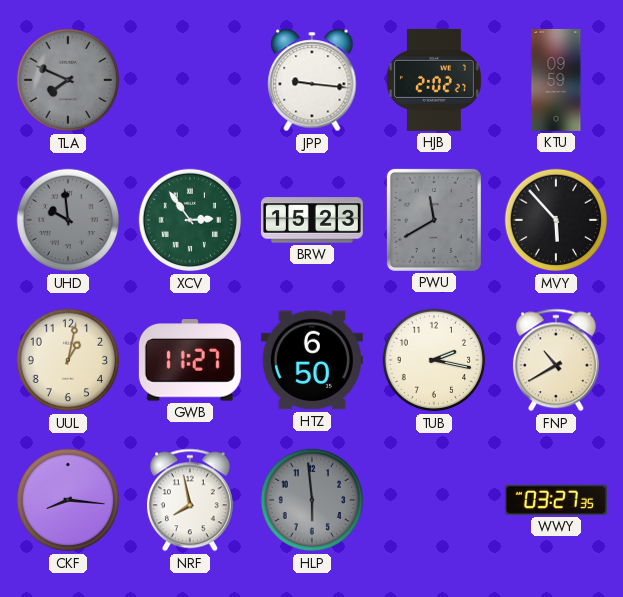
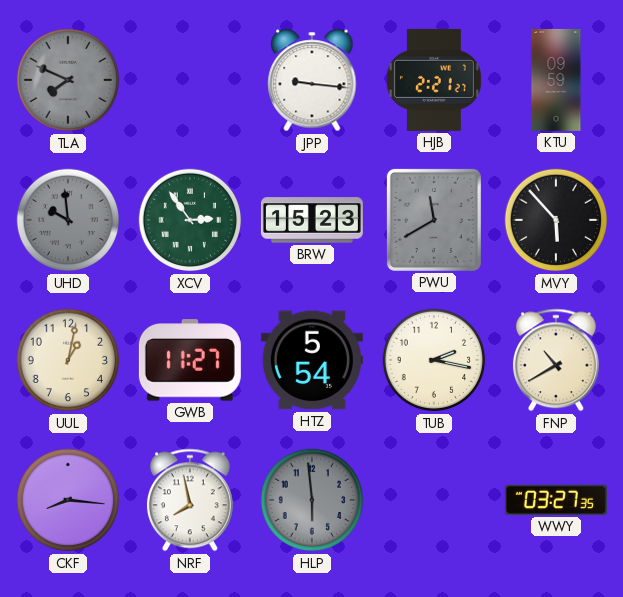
HJB: 2:02 -> 2:21
HTZ: 6:50 -> 5:54
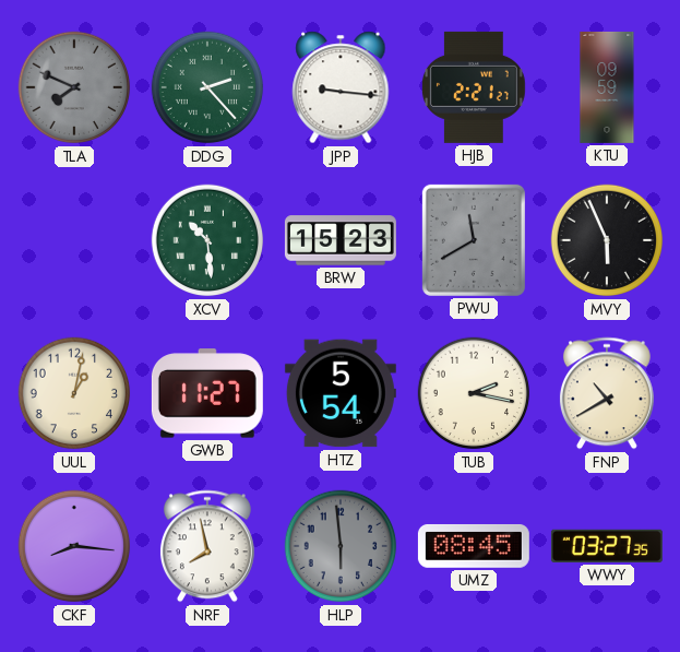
DDG: none -> 2:23
UHD: 9:59 -> none
XCV: 2:54 -> 10:29
MVY: 5:53 -> 5:56
UMZ: none -> 08:45
